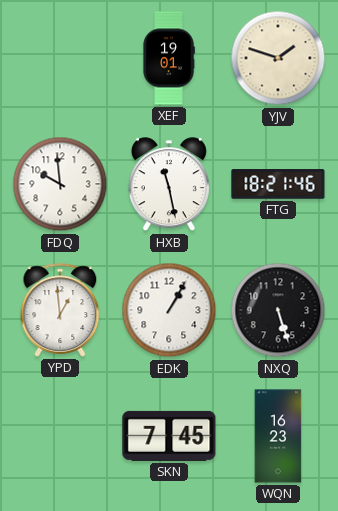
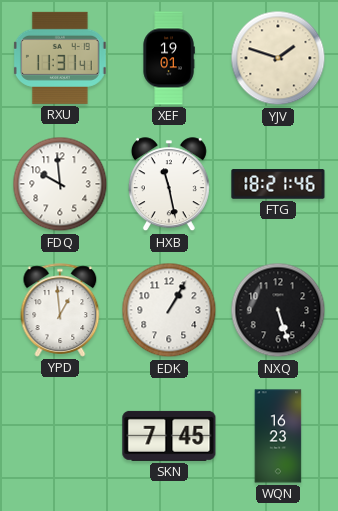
RXU: none -> 11:31
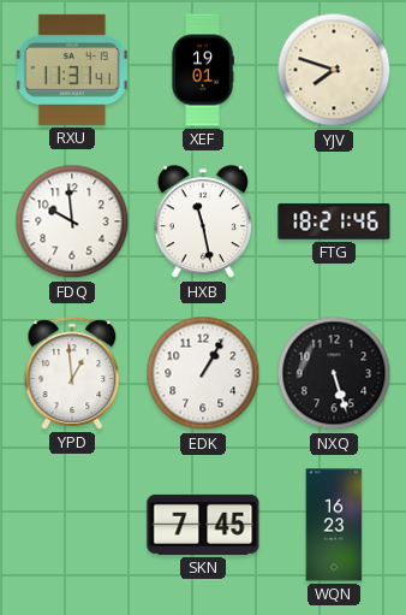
YJV: 1:48 -> 7:48
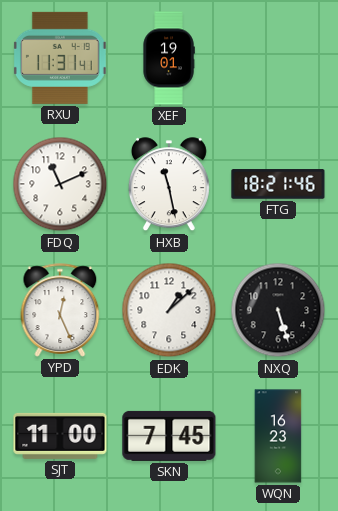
YJV: 7:48 -> none
FDQ: 9:59 -> 11:11
YPD: 12:59 -> 12:26
EDK: 1:05 -> 1:08
SJT: none -> 11:00
